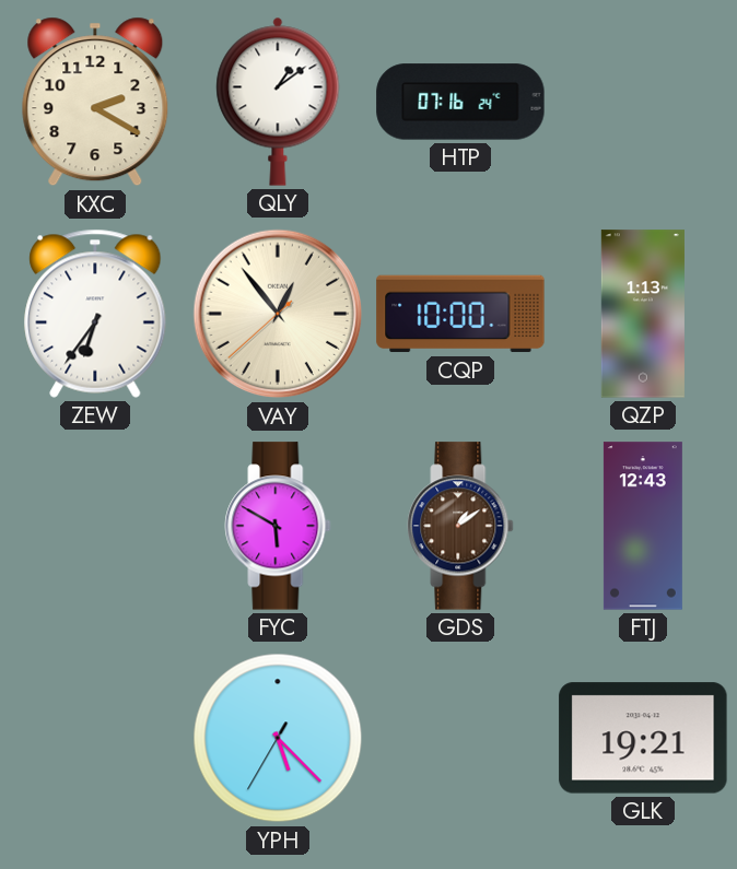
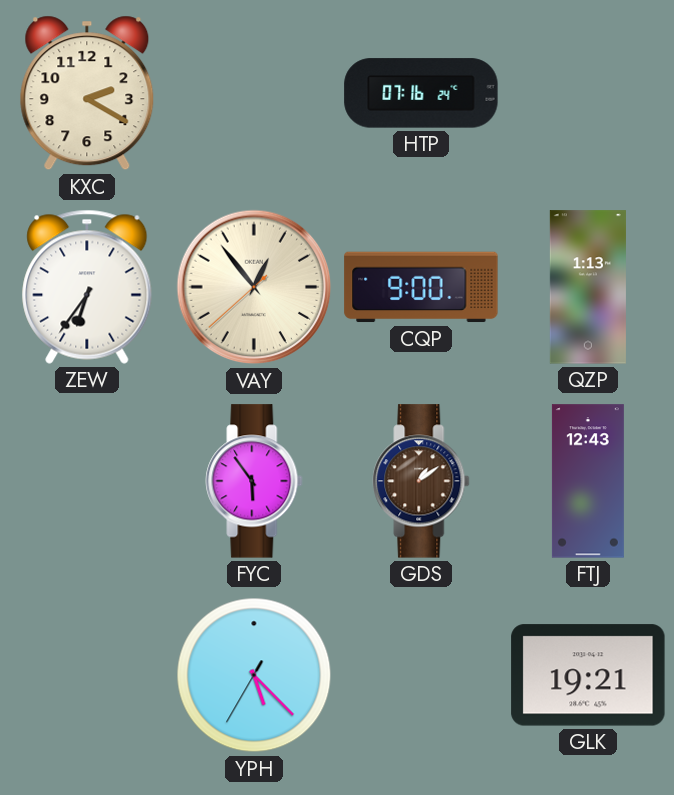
QLY: 1:09 -> none
CQP: 10:00 -> 9:00
FYC: 5:50 -> 5:54
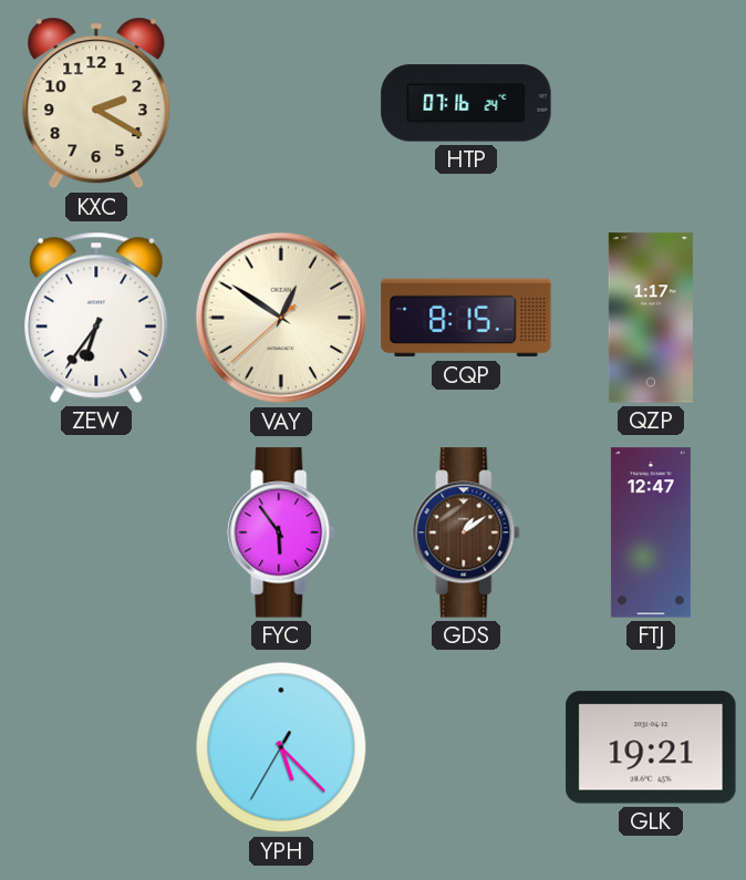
VAY: 12:53 -> 12:50
CQP: 9:00 -> 8:15
QZP: 1:13 -> 1:17
FTJ: 12:43 -> 12:47
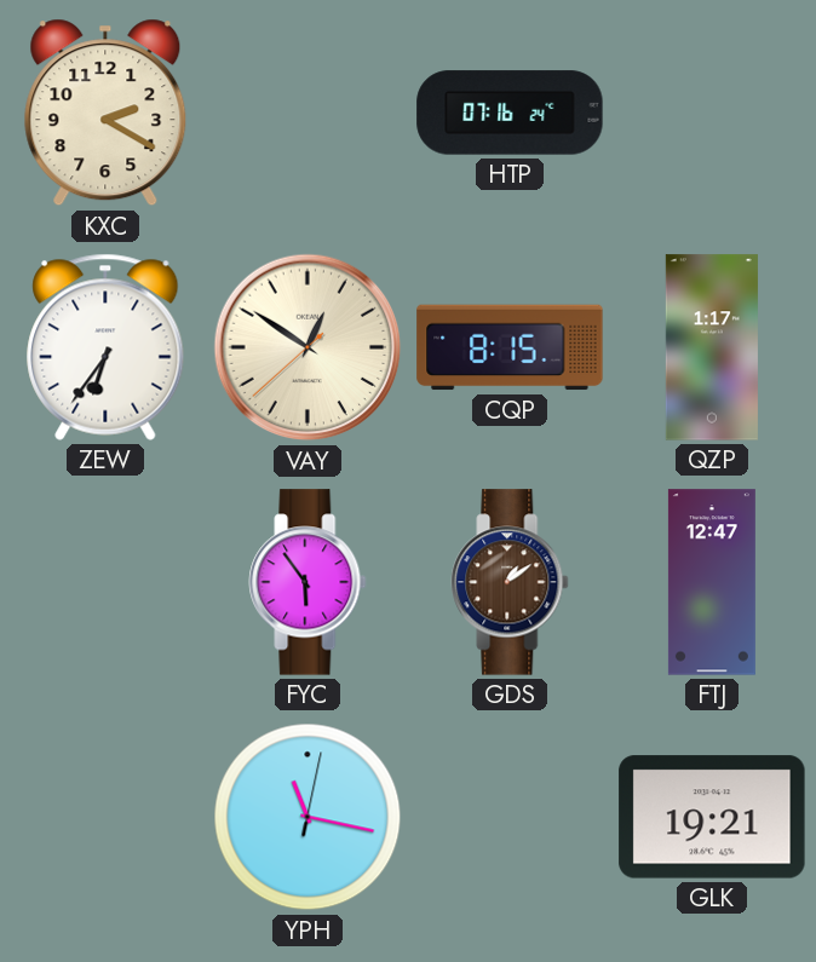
YPH: 5:22 -> 11:17
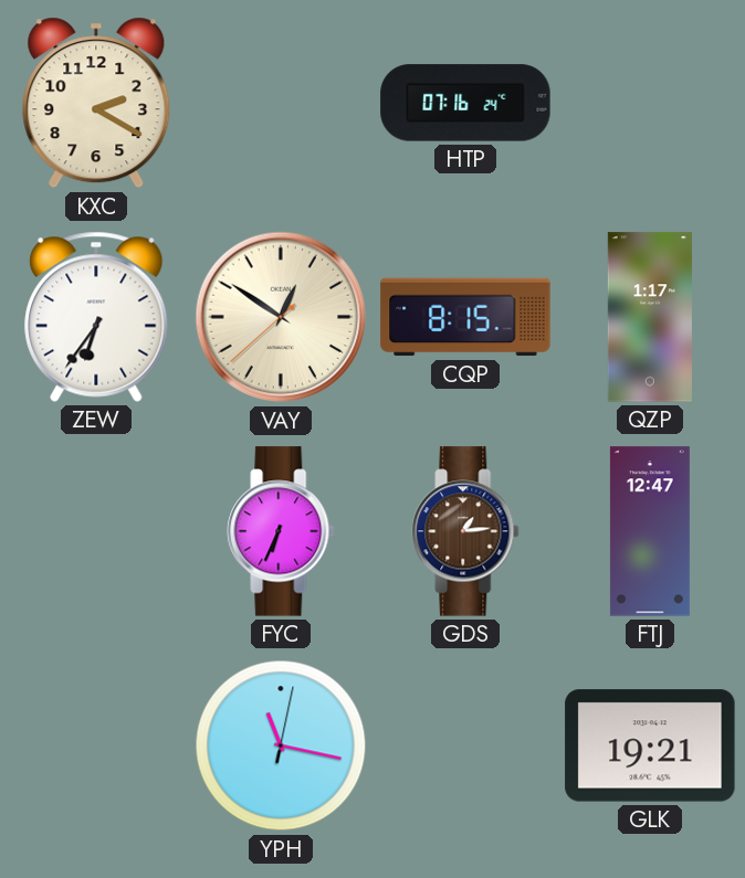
FYC: 5:54 -> 6:34
GDS: 1:09 -> 1:14
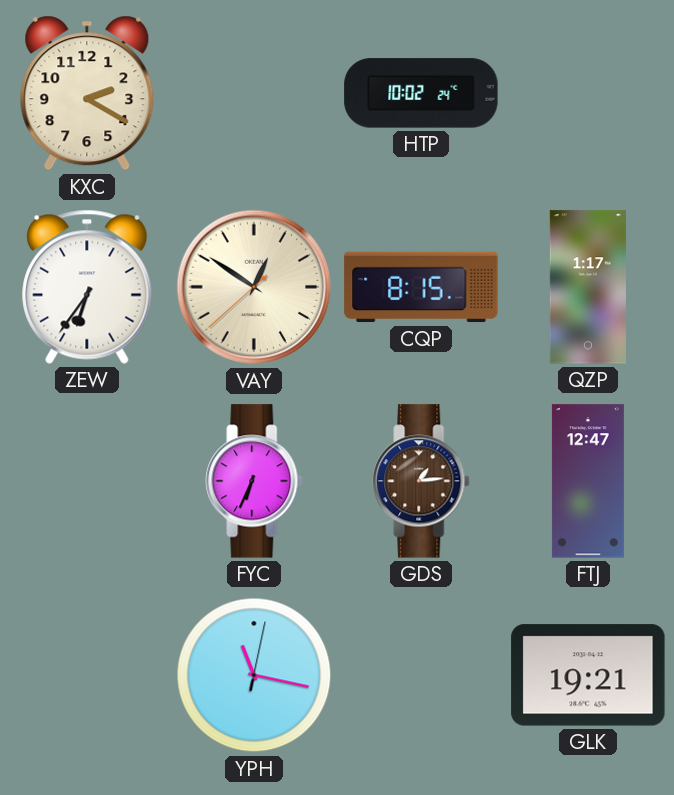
HTP: 07:16 -> 10:02
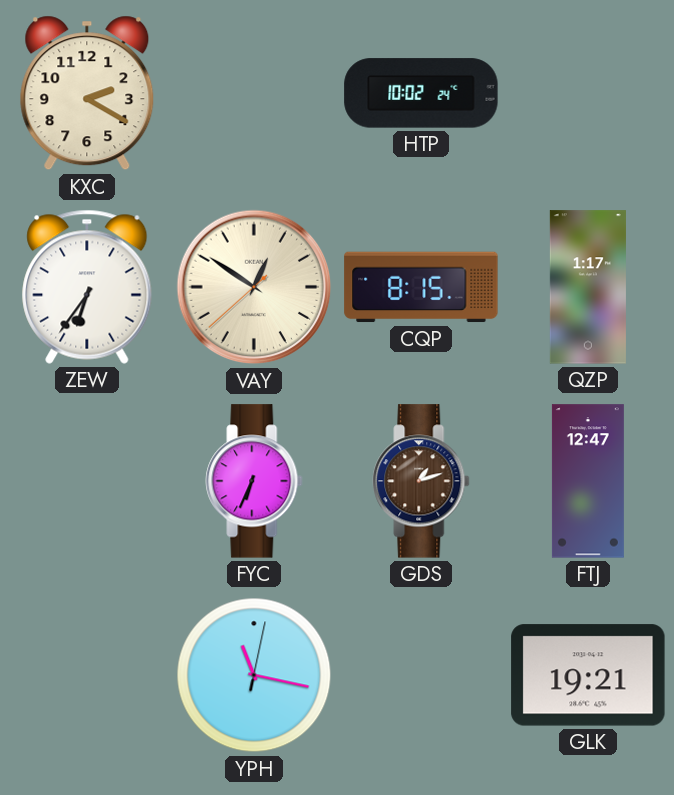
GDS: 1:14 -> 1:12
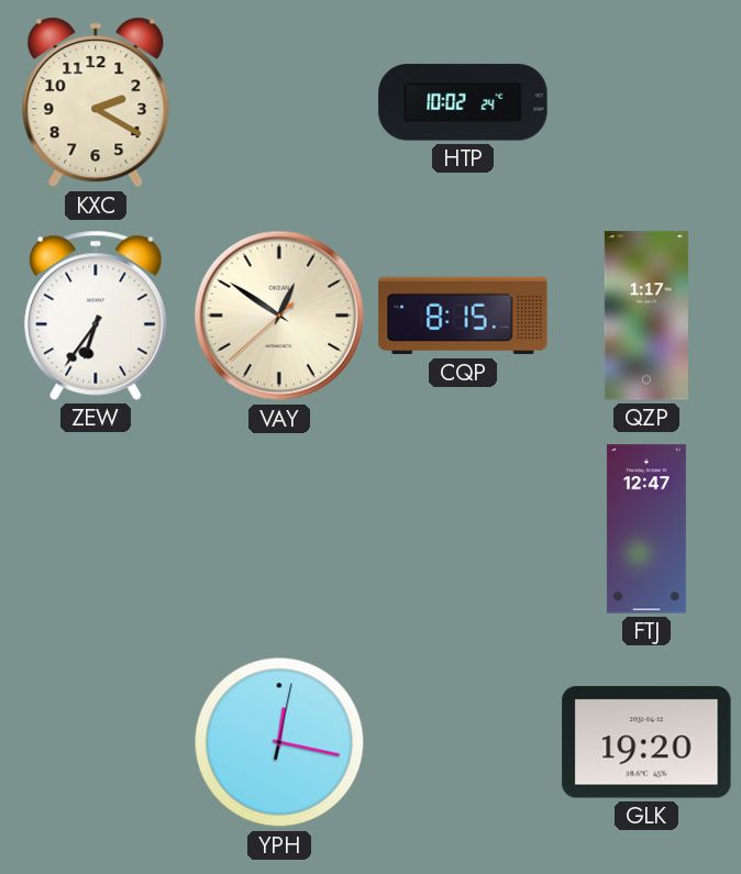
FYC: 6:34 -> none
GDS: 1:12 -> none
YPH: 11:17 -> 12:17
GLK: 19:21 -> 19:20
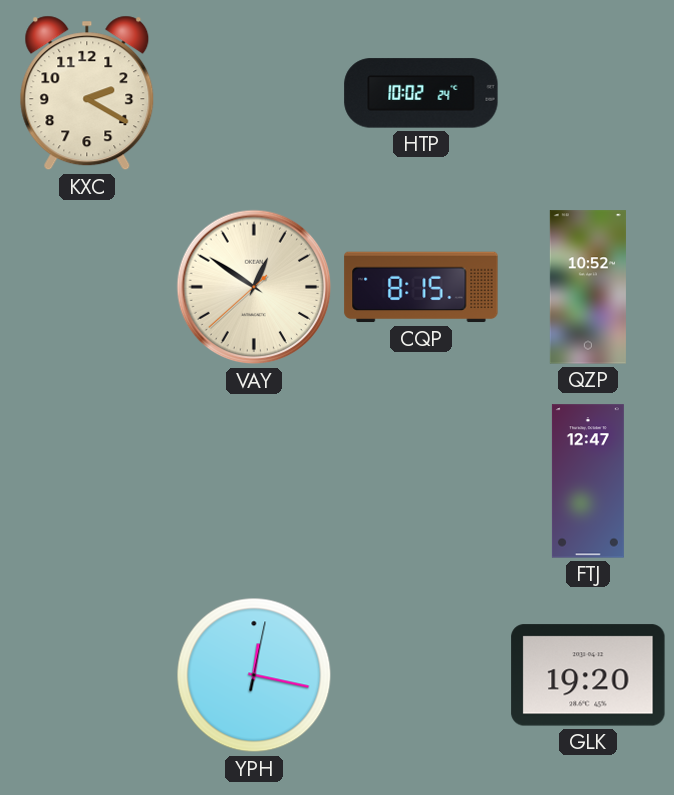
ZEW: 6:36 -> none
QZP: 1:17 -> 10:52
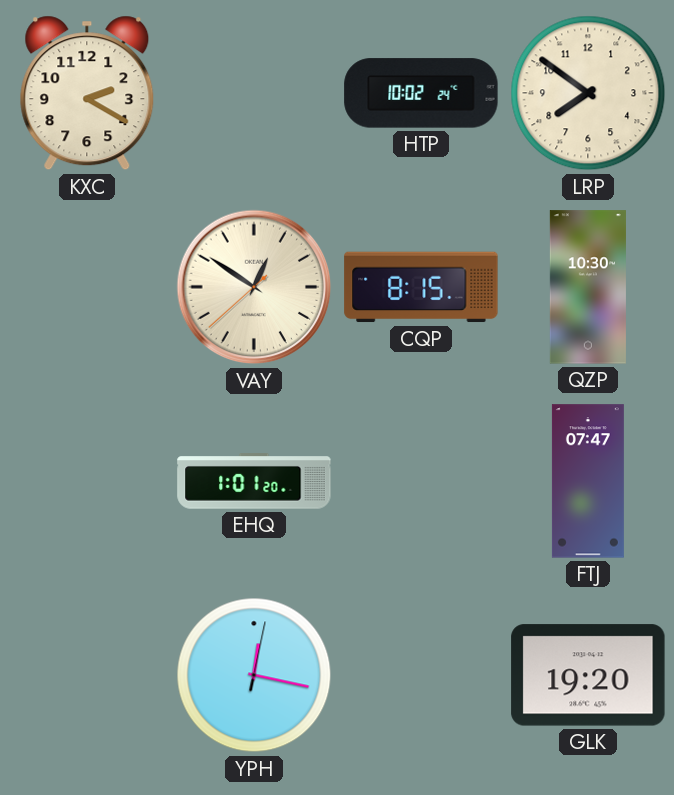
LRP: none -> 7:51
QZP: 10:52 -> 10:30
EHQ: none -> 1:01
FTJ: 12:47 -> 07:47
